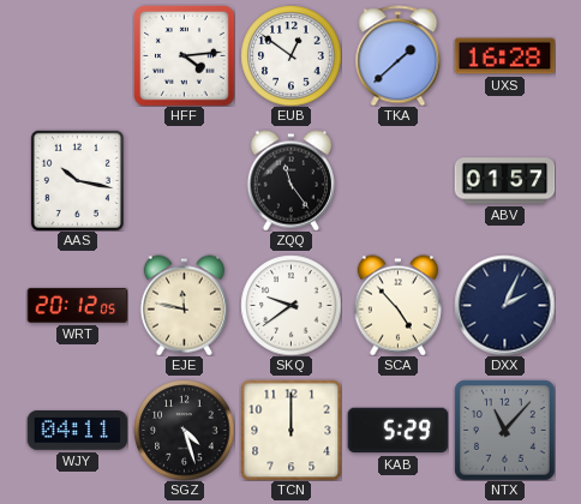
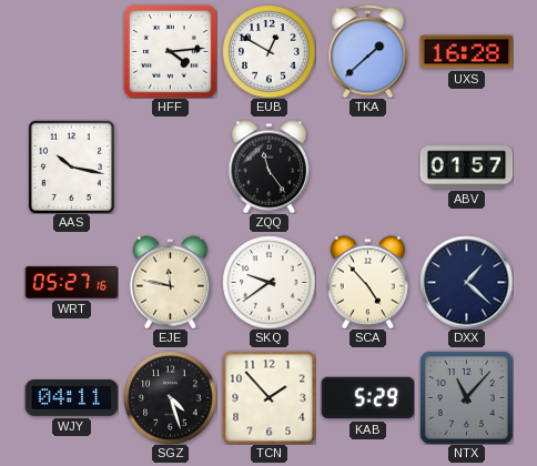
EUB: 12:51 -> 12:50
WRT: 20:12 -> 05:27
DXX: 2:04 -> 1:22
TCN: 12:00 -> 1:53
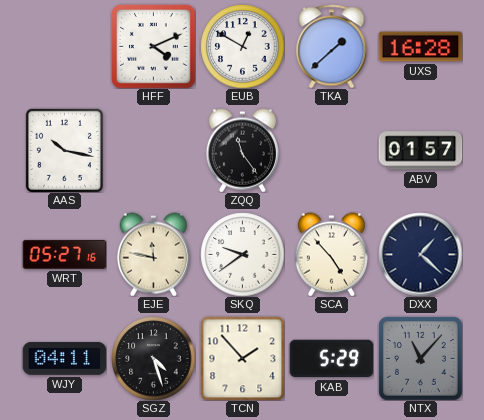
HFF: 4:14 -> 4:11
